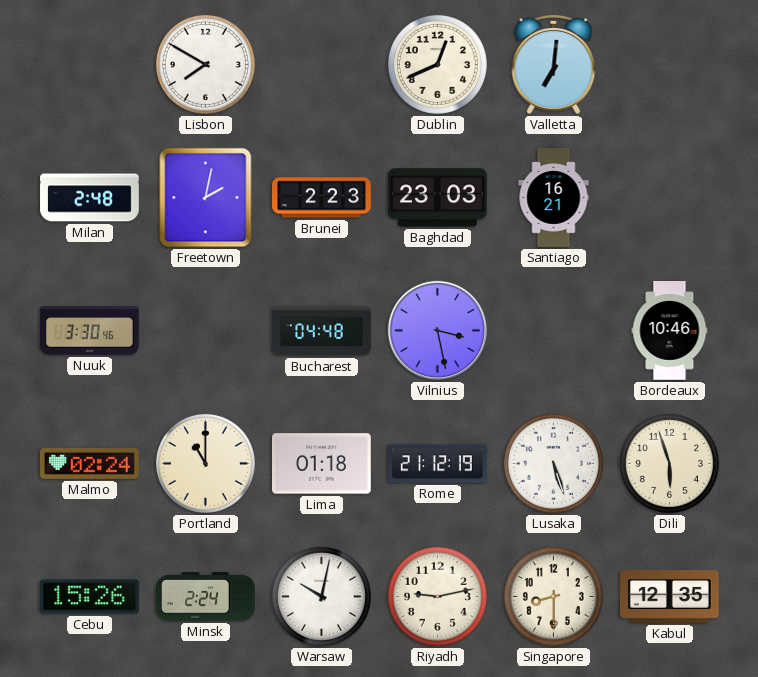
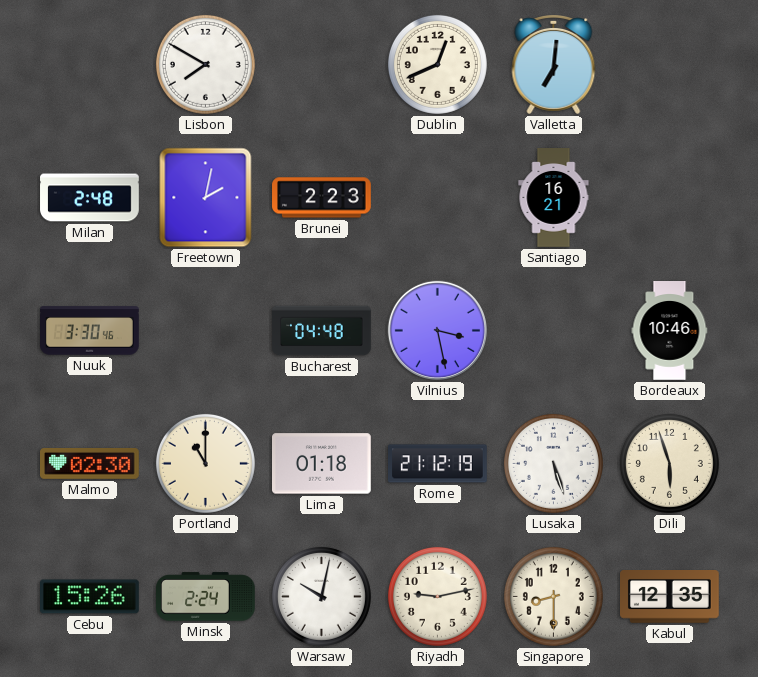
Baghdad: 23:03 -> none
Malmo: 02:24 -> 02:30
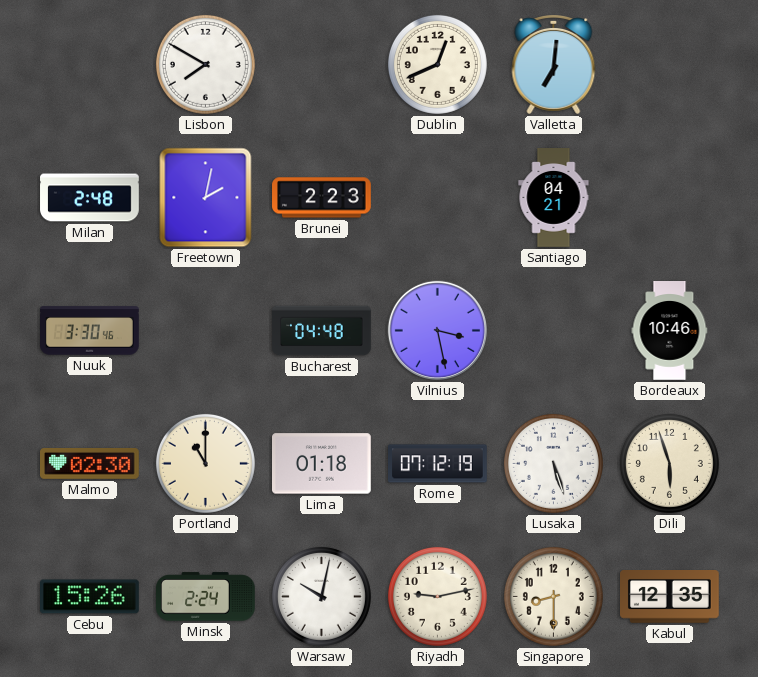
Santiago: 16:21 -> 04:21
Rome: 21:12 -> 07:12
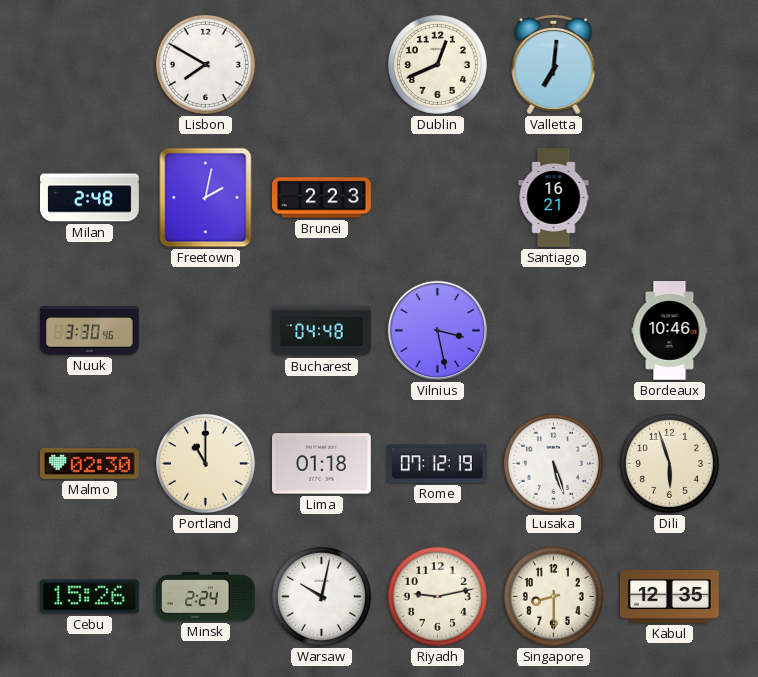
Santiago: 04:21 -> 16:21
